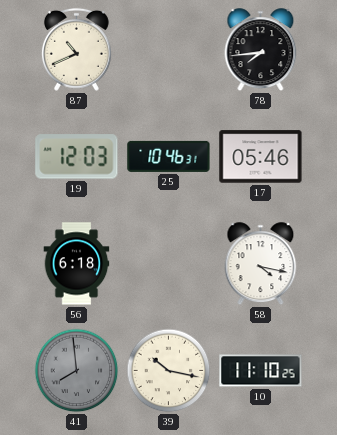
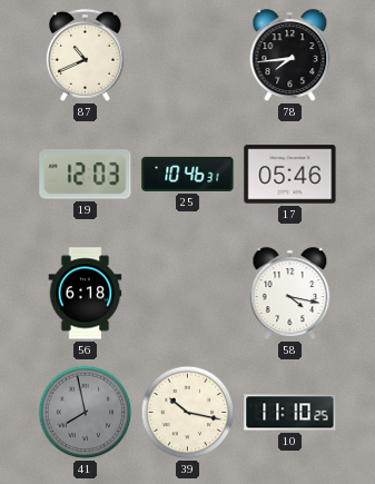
41: 7:59 -> 7:58
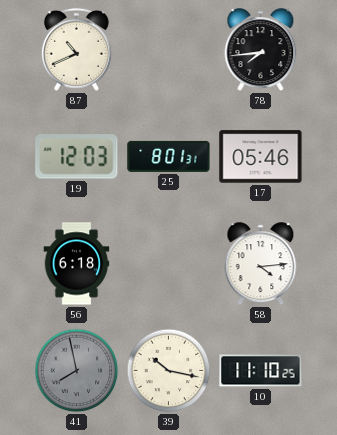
25: 10:46 -> 8:01
58: 4:17 -> 4:14
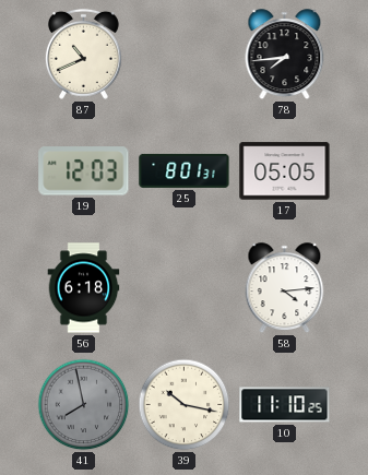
17: 05:46 -> 05:05
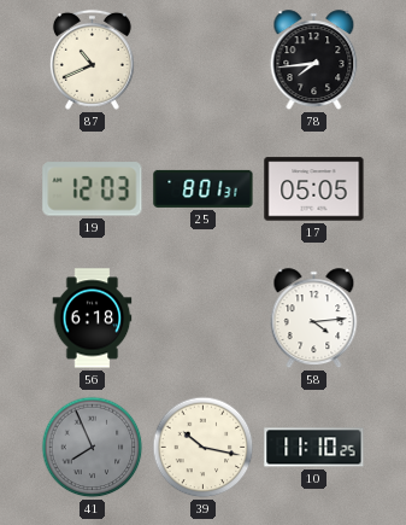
41: 7:58 -> 7:56
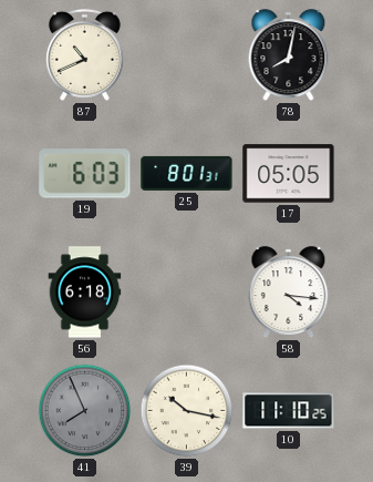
78: 7:44 -> 8:02
19: 12:03 -> 6:03
58: 4:14 -> 4:16
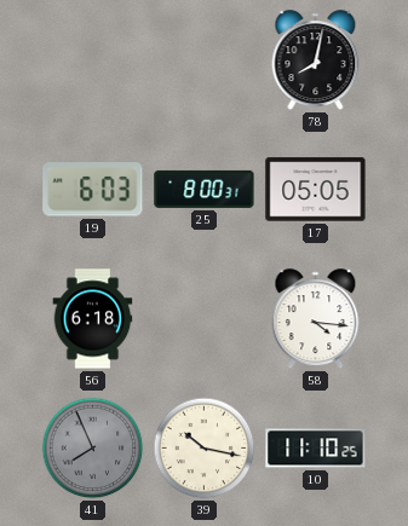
87: 10:41 -> none
25: 8:01 -> 8:00
